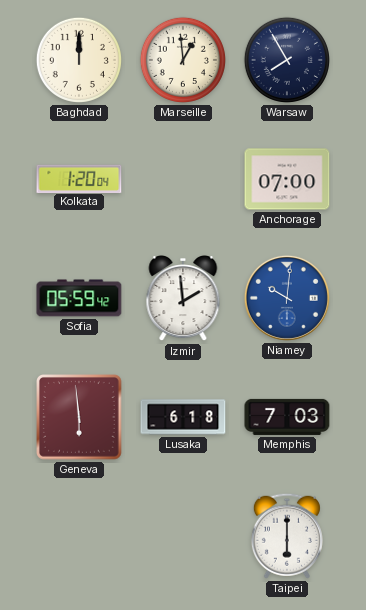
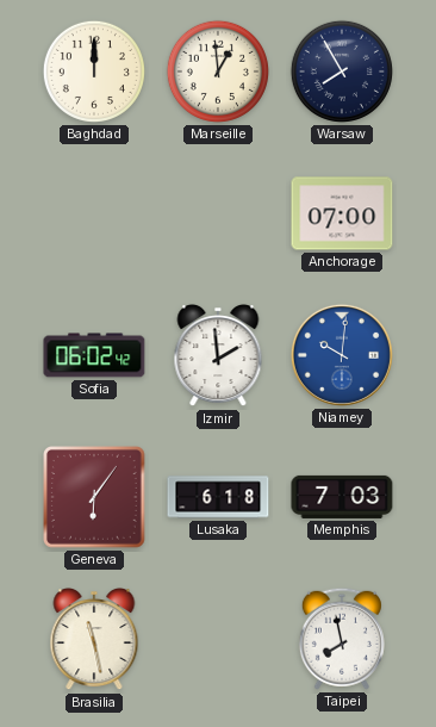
Kolkata: 1:20 -> none
Sofia: 05:59 -> 06:02
Geneva: 5:59 -> 6:06
Brasilia: none -> 11:28
Taipei: 6:00 -> 7:58
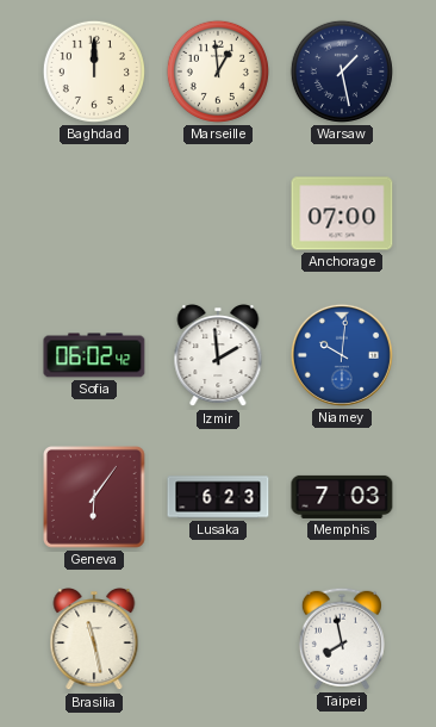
Warsaw: 7:55 -> 1:28
Lusaka: 6:18 -> 6:23
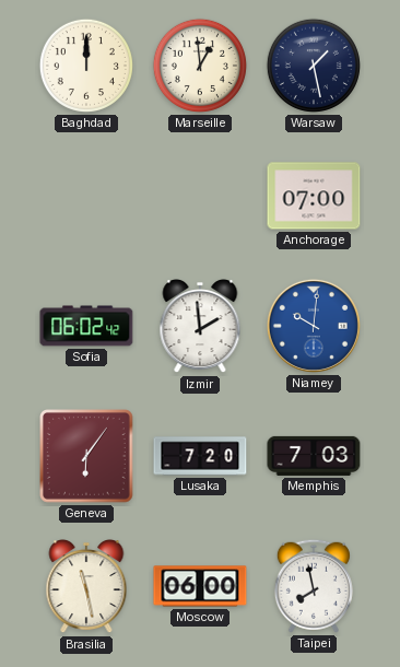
Lusaka: 6:23 -> 7:20
Moscow: none -> 06:00
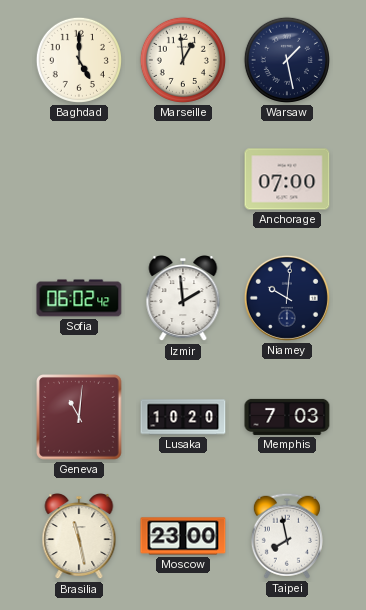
Baghdad: 12:00 -> 5:00
Niamey dial: blue -> navy
Geneva: 6:06 -> 11:01
Lusaka: 7:20 -> 10:20
Moscow: 06:00 -> 23:00
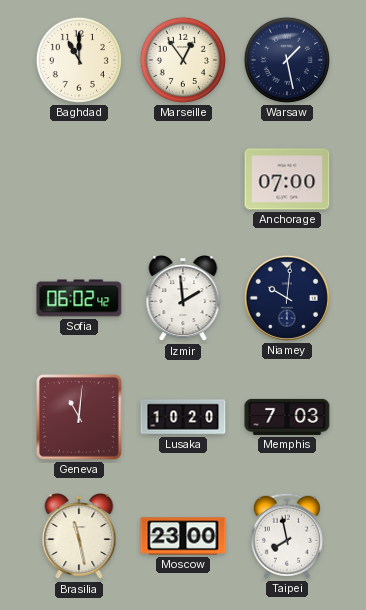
Baghdad: 5:00 -> 11:00
Marseille: 12:59 -> 12:54
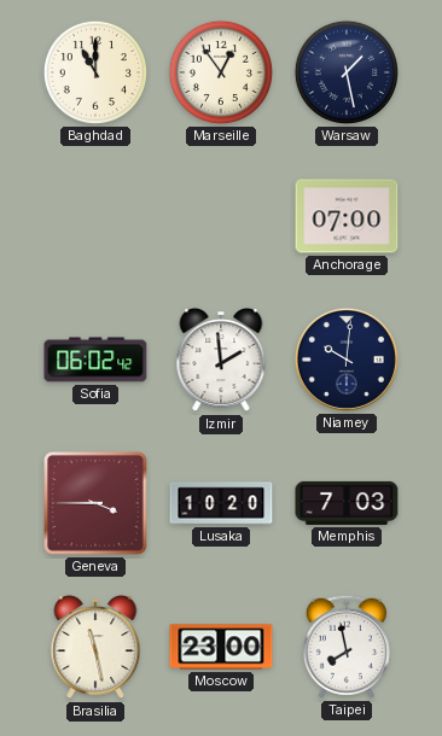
Geneva: 11:01 -> 3:45
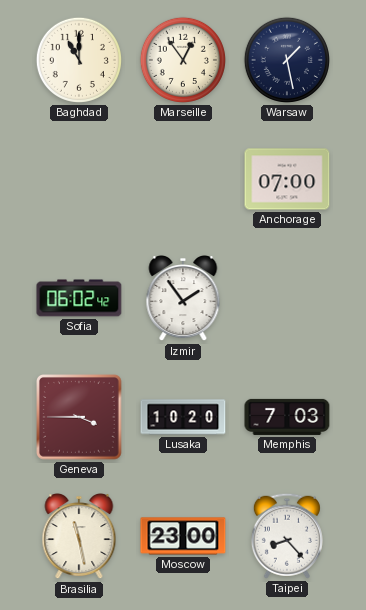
Izmir: 1:59 -> 1:54
Niamey: 10:01 -> none
Taipei: 7:58 -> 8:23
